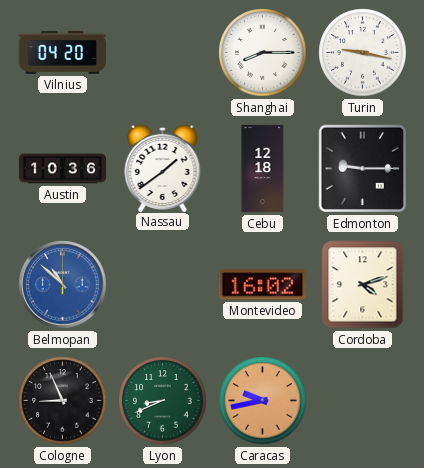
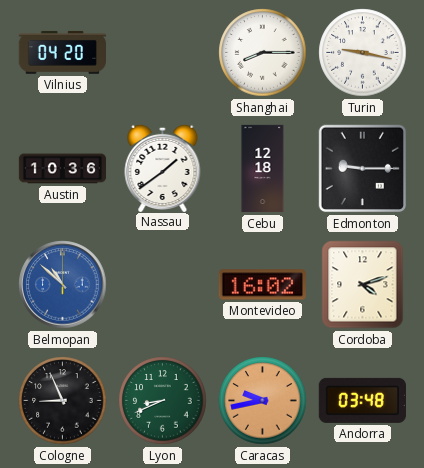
Andorra: none -> 03:48
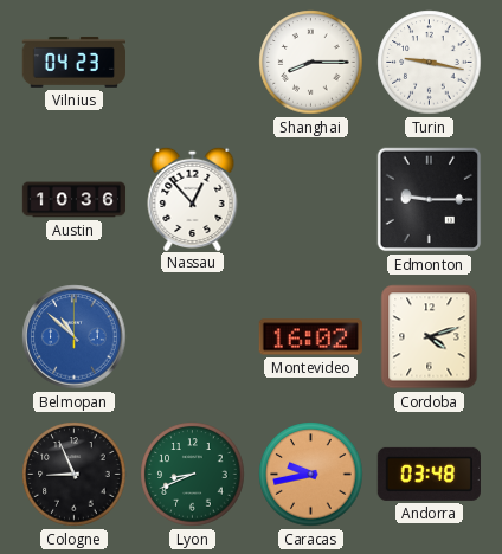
Vilnius: 04:20 -> 04:23
Nassau: 1:39 -> 12:53
Cebu: 12:18 -> none
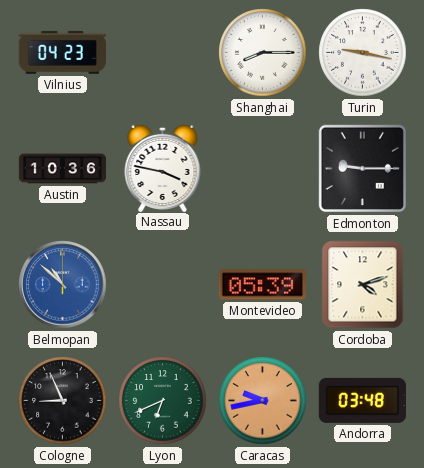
Nassau: 12:53 -> 3:47
Montevideo: 16:02 -> 05:39
Lyon: 8:41 -> 6:41
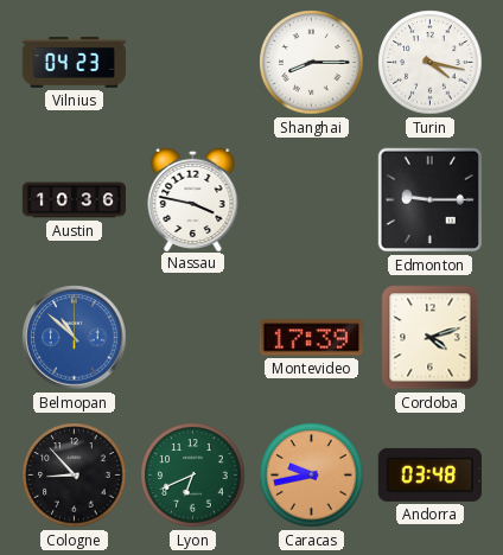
Turin: 9:17 -> 4:17
Montevideo: 05:39 -> 17:39
Cologne: 8:56 -> 8:53
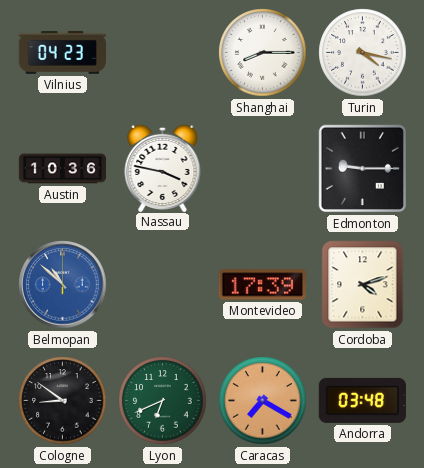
Cologne: 8:53 -> 8:51
Caracas: 9:43 -> 7:20
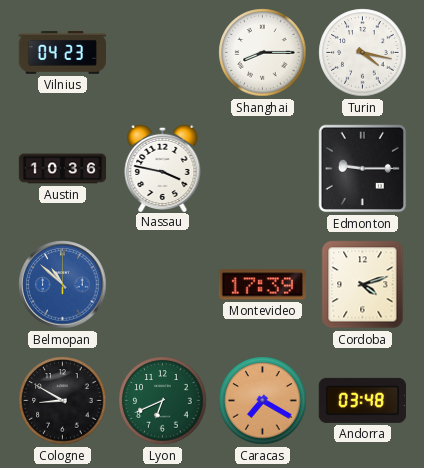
Cologne: 8:51 -> 8:50
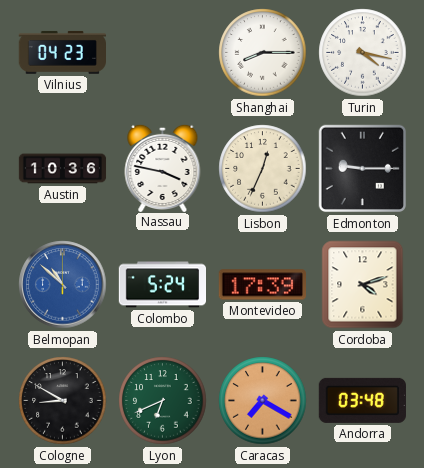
Lisbon: none -> 12:34
Colombo: none -> 5:24
